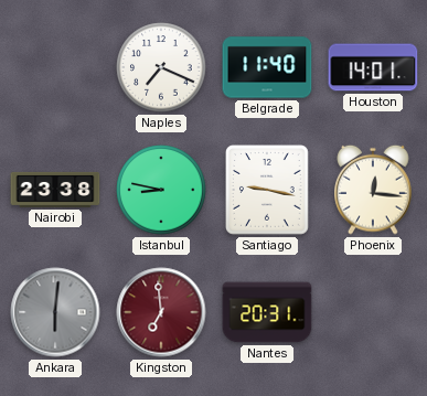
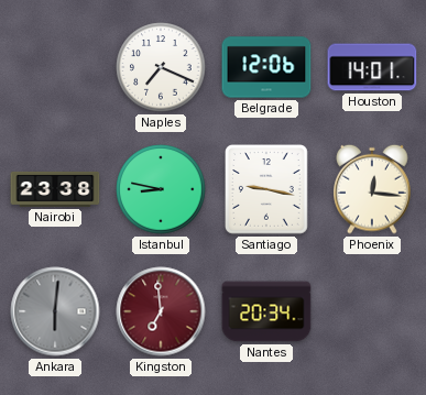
Belgrade: 11:40 -> 12:06
Nantes: 20:31 -> 20:34
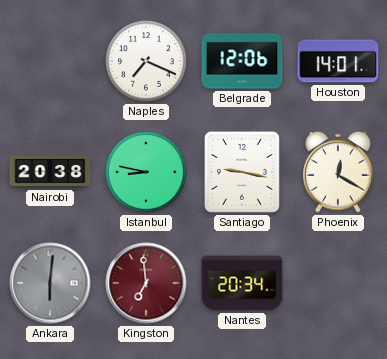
Nairobi: 23:38 -> 20:38
Phoenix: 12:16 -> 12:20
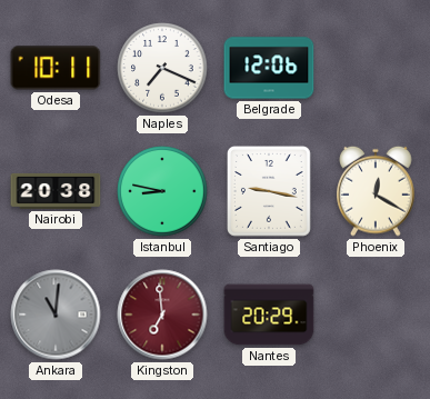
Odesa: none -> 10:11
Houston: 14:01 -> none
Ankara: 6:01 -> 11:01
Nantes: 20:34 -> 20:29
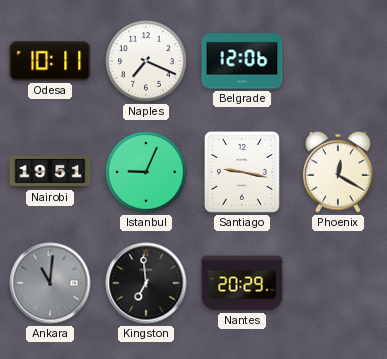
Nairobi: 20:38 -> 19:51
Istanbul: 8:47 -> 9:04
Kingston dial: burgundy -> black
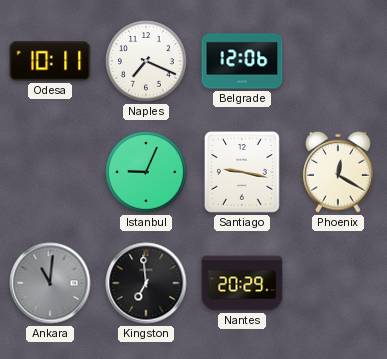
Nairobi: 19:51 -> none
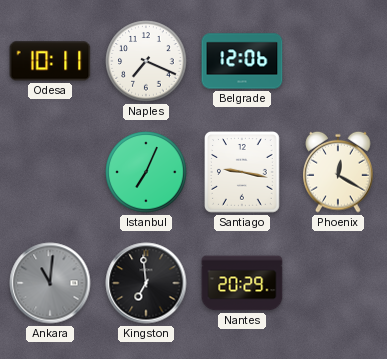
Istanbul: 9:04 -> 7:04
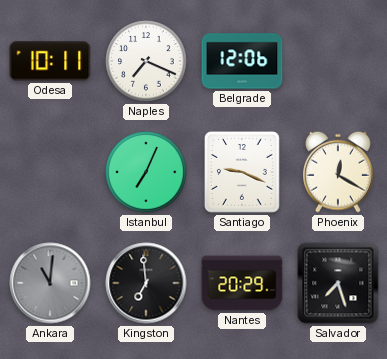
Santiago: 9:17 -> 9:19
Salvador: none -> 7:27
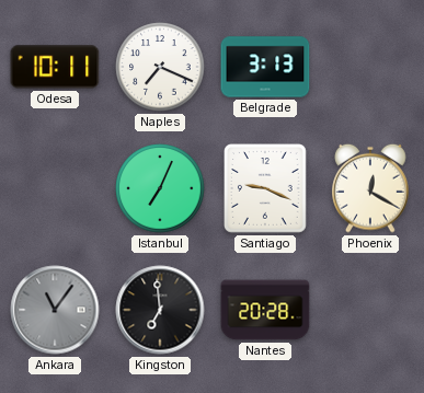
Belgrade: 12:06 -> 3:13
Ankara: 11:01 -> 11:06
Nantes: 20:29 -> 20:28
Salvador: 7:27 -> none
